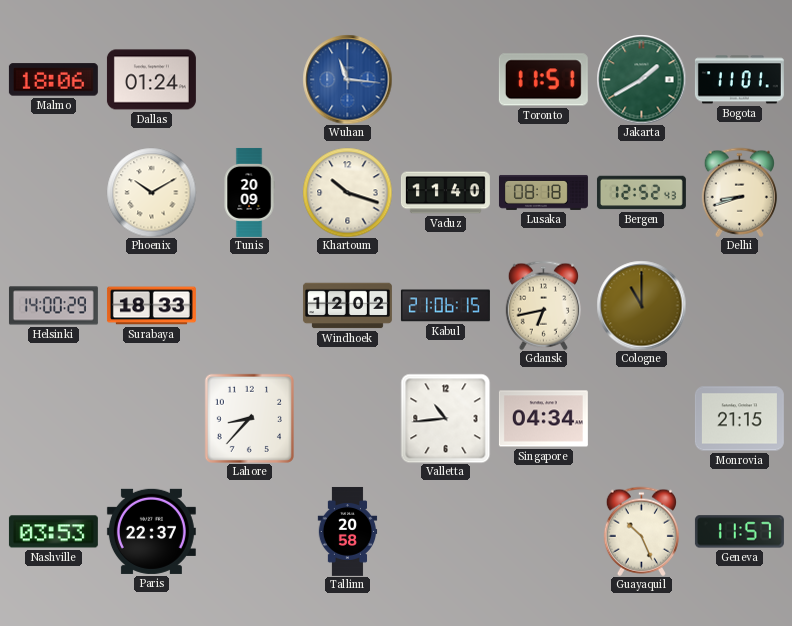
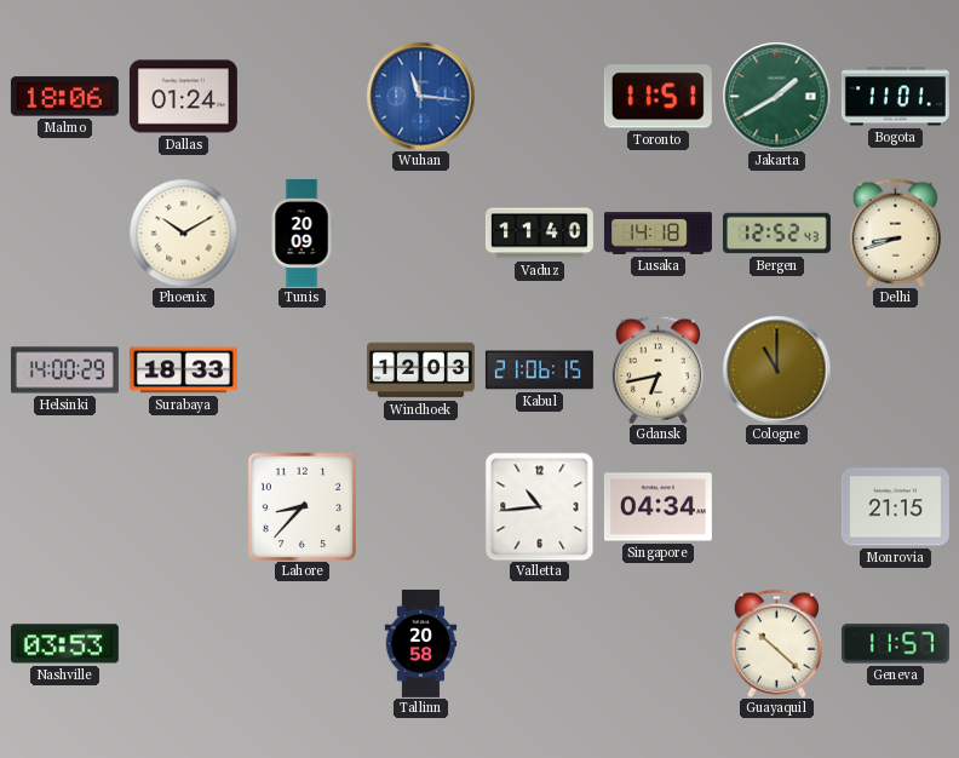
Khartoum: 10:18 -> none
Lusaka: 08:18 -> 14:18
Windhoek: 12:02 -> 12:03
Paris: 22:37 -> none
Guayaquil: 10:26 -> 10:22
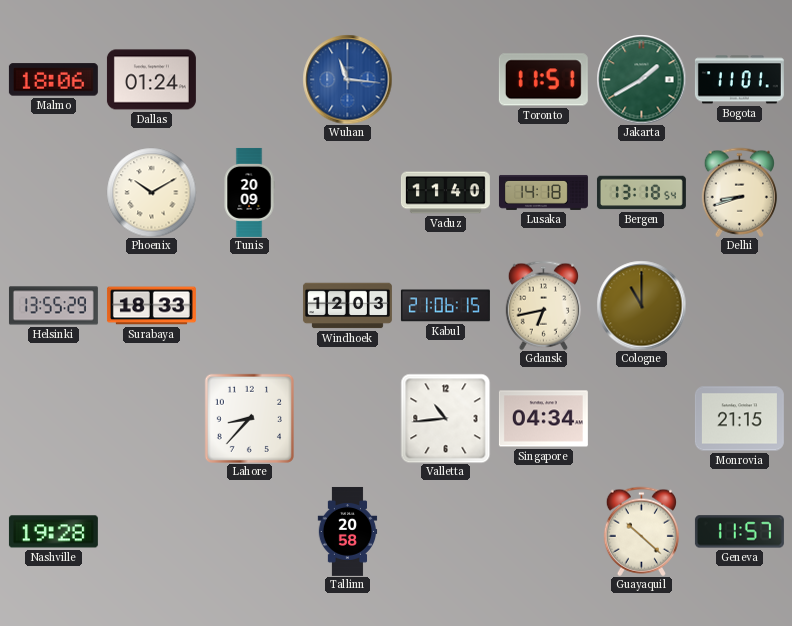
Bergen: 12:52 -> 13:18
Helsinki: 14:00 -> 13:55
Nashville: 03:53 -> 19:28
